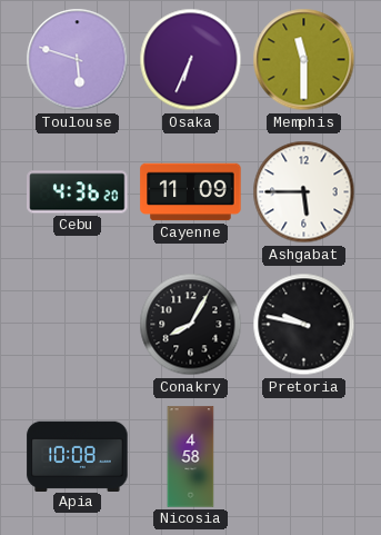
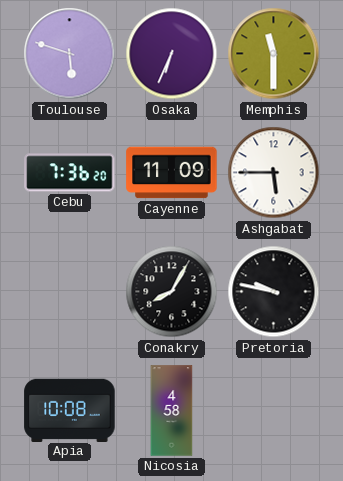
Cebu: 4:36 -> 7:36
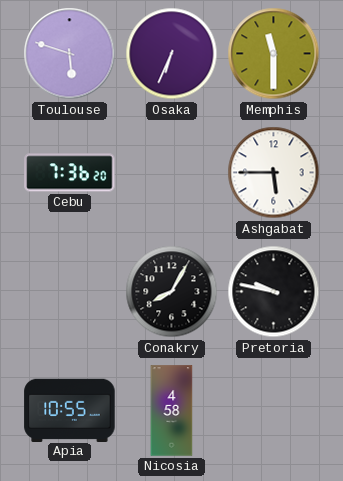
Cayenne: 11:09 -> none
Apia: 10:08 -> 10:55
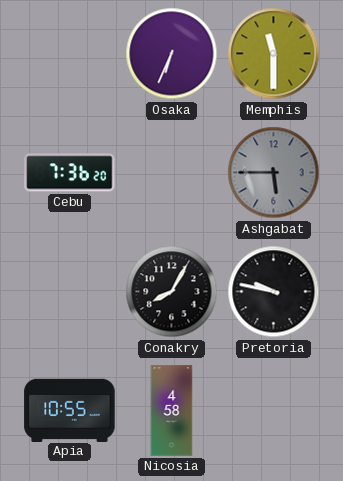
Toulouse: 5:48 -> none
Ashgabat dial: white -> grey
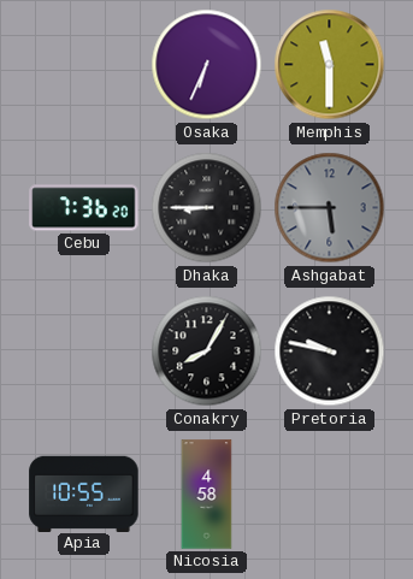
Dhaka: none -> 8:45
